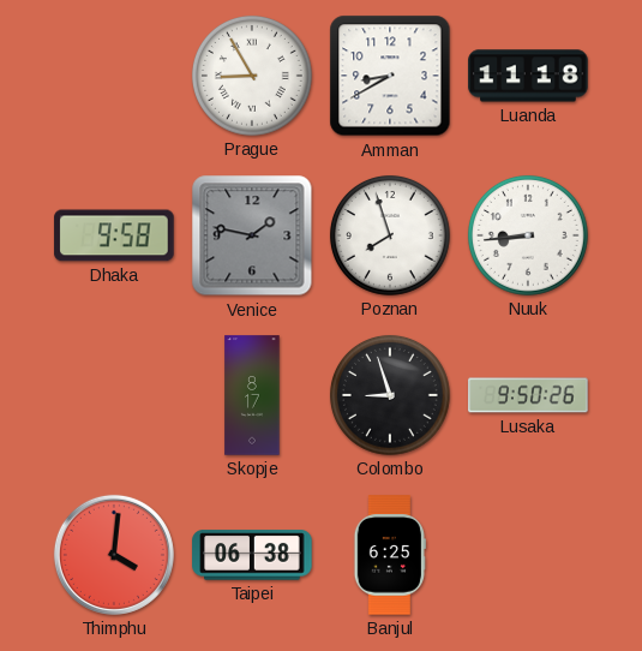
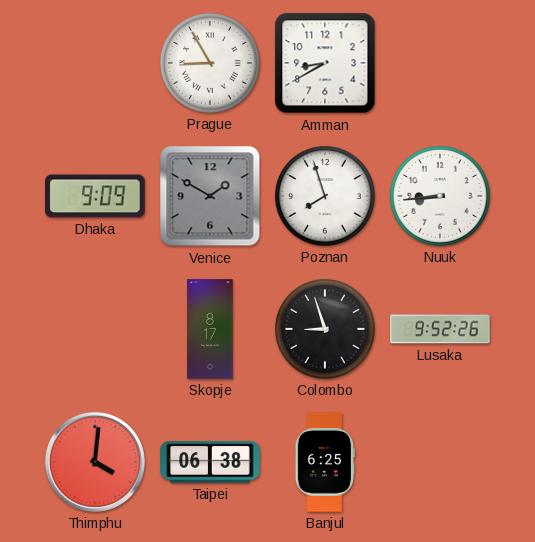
Luanda: 11:18 -> none
Dhaka: 9:58 -> 9:09
Venice: 1:47 -> 1:50
Lusaka: 9:50 -> 9:52
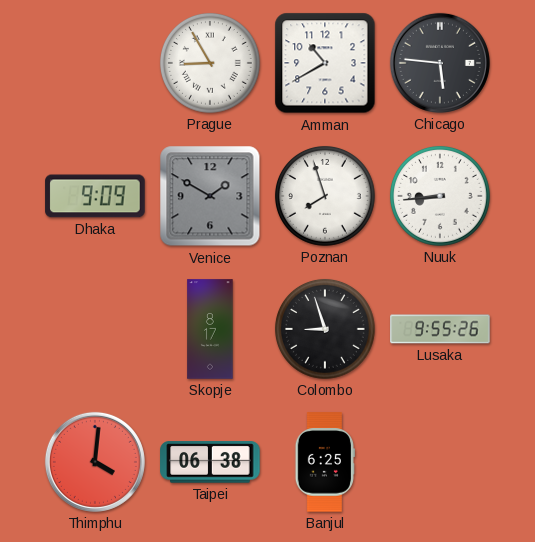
Amman: 8:40 -> 10:40
Chicago: none -> 5:46
Lusaka: 9:52 -> 9:55
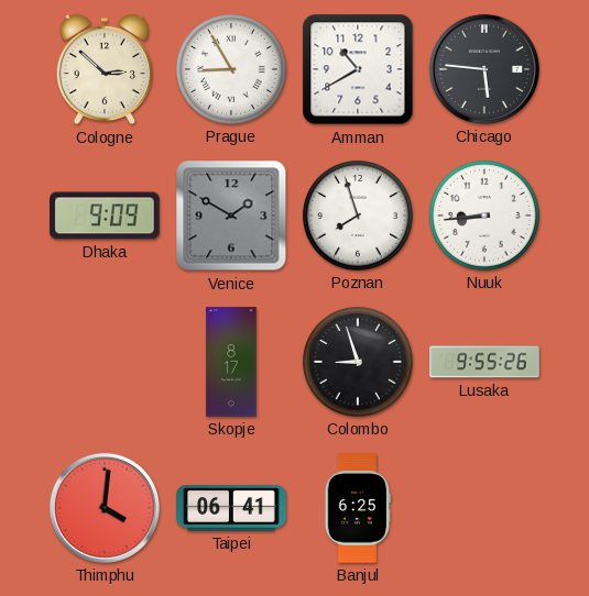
Cologne: none -> 2:52
Taipei: 06:38 -> 06:41
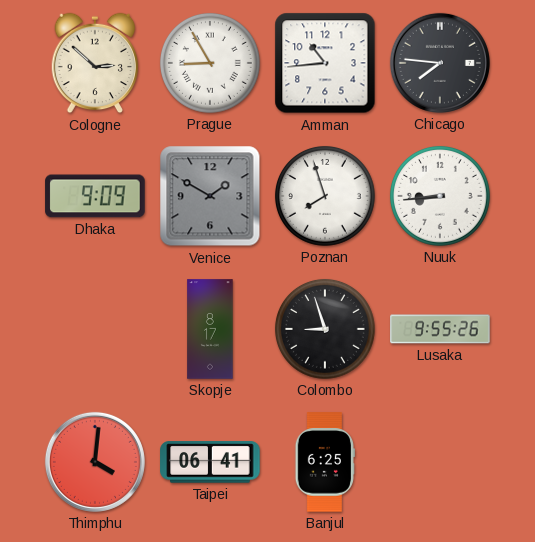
Amman: 10:40 -> 10:44
Chicago: 5:46 -> 7:46
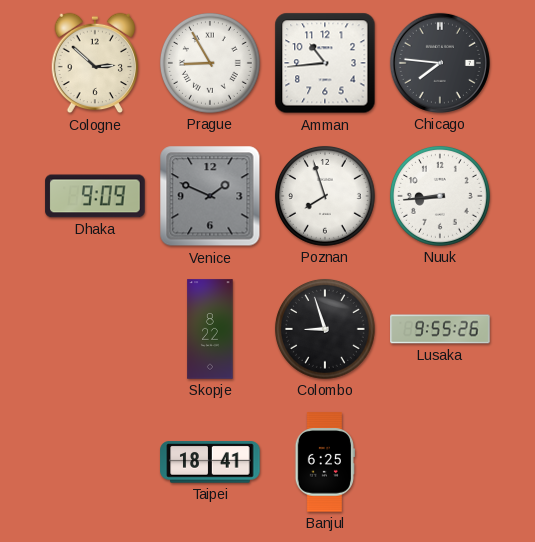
Venice: 1:50 -> 1:49
Skopje: 8:17 -> 8:22
Thimphu: 4:01 -> none
Taipei: 06:41 -> 18:41
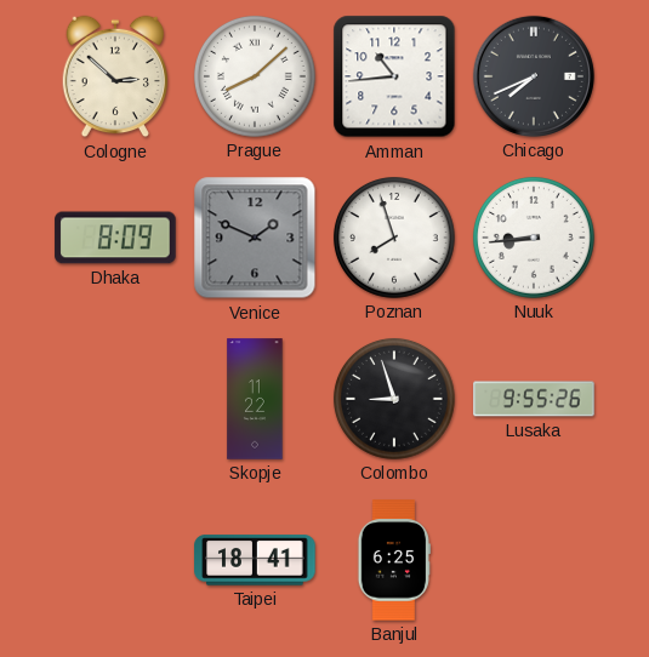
Prague: 8:55 -> 8:08
Chicago: 7:46 -> 7:41
Dhaka: 9:09 -> 8:09
Skopje: 8:22 -> 11:22
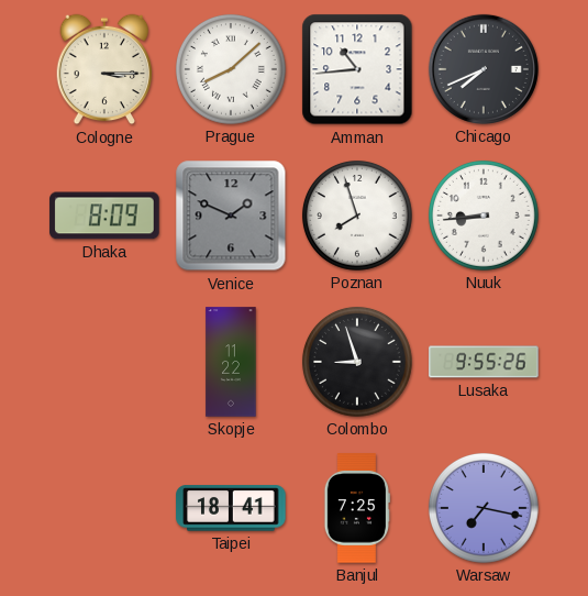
Cologne: 2:52 -> 3:15
Banjul: 6:25 -> 7:25
Warsaw: none -> 7:17
